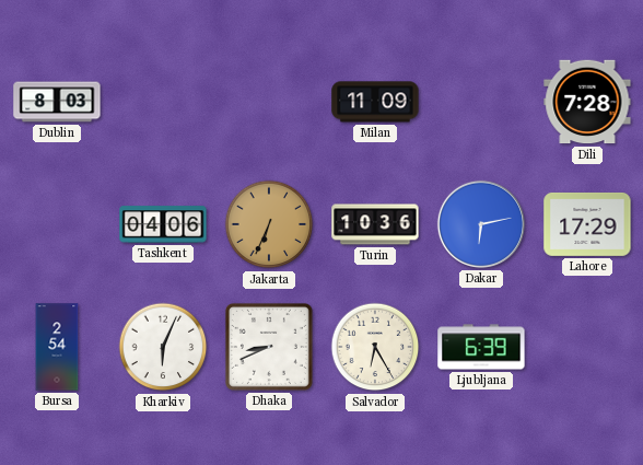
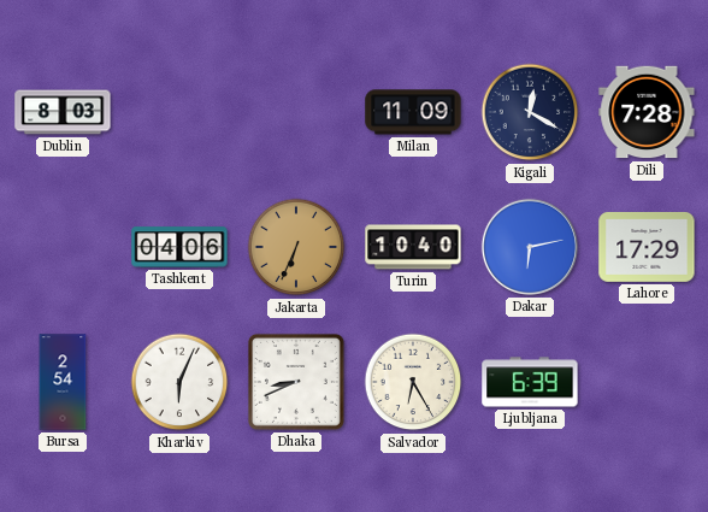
Kigali: none -> 12:20
Turin: 10:36 -> 10:40
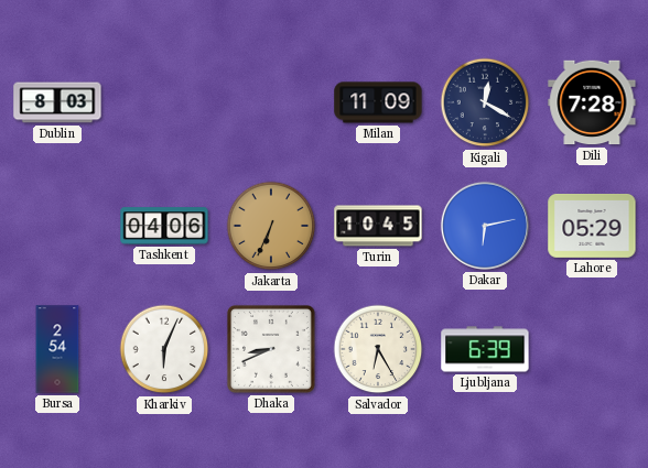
Turin: 10:40 -> 10:45
Lahore: 17:29 -> 05:29
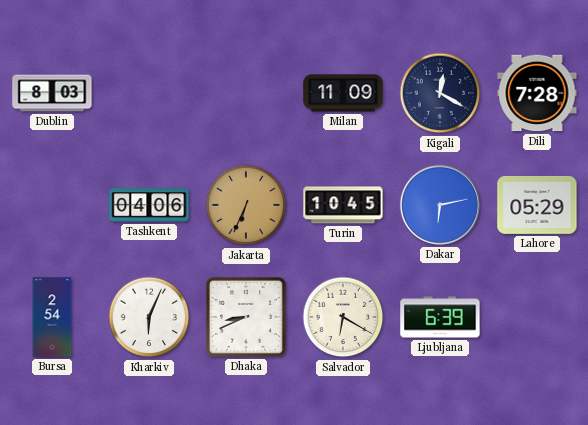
Salvador: 6:25 -> 6:20
